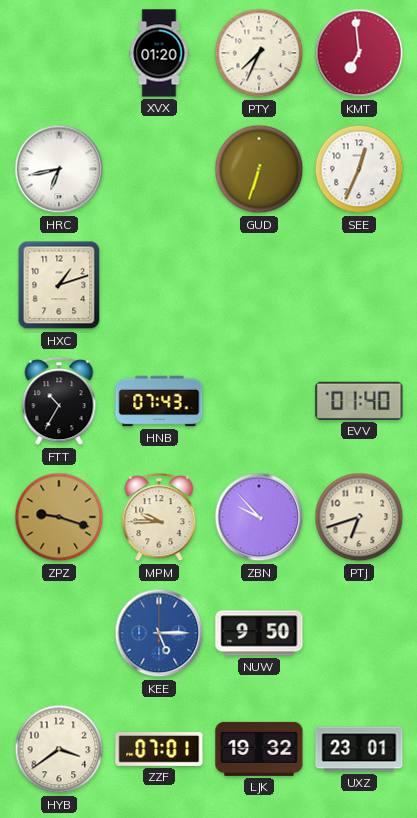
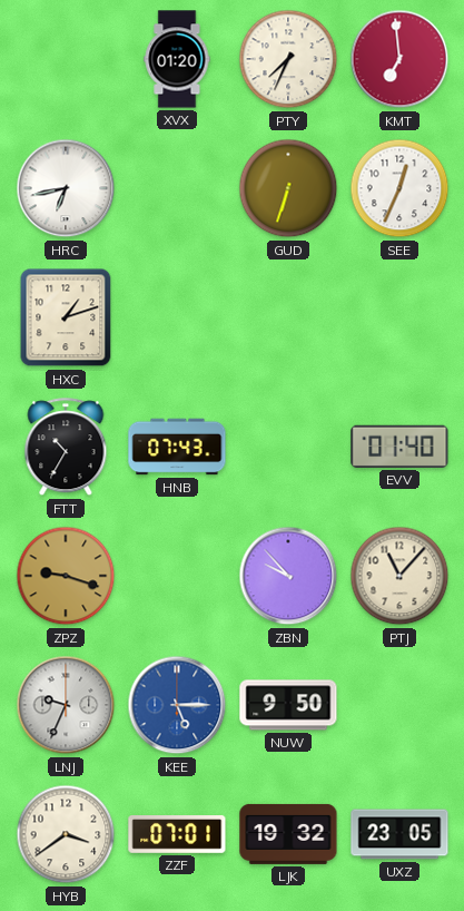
MPM: 9:45 -> none
PTJ: 6:42 -> 11:07
LNJ: none -> 9:34
UXZ: 23:01 -> 23:05
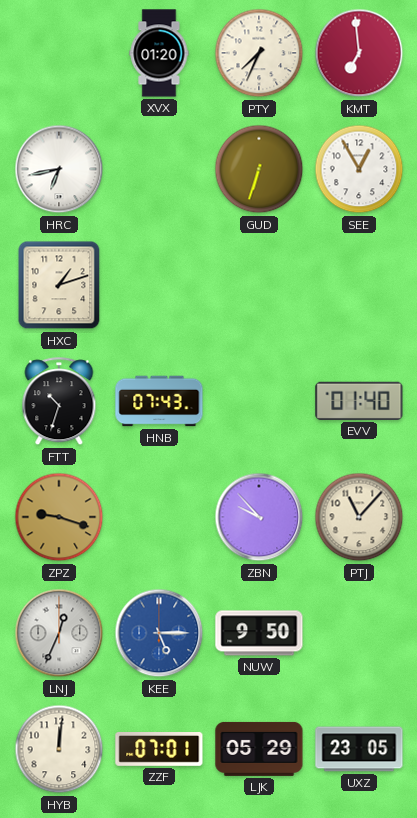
SEE: 12:34 -> 12:55
FTT: 10:35 -> 10:33
LNJ: 9:34 -> 12:34
HYB: 3:39 -> 12:01
LJK: 19:32 -> 05:29
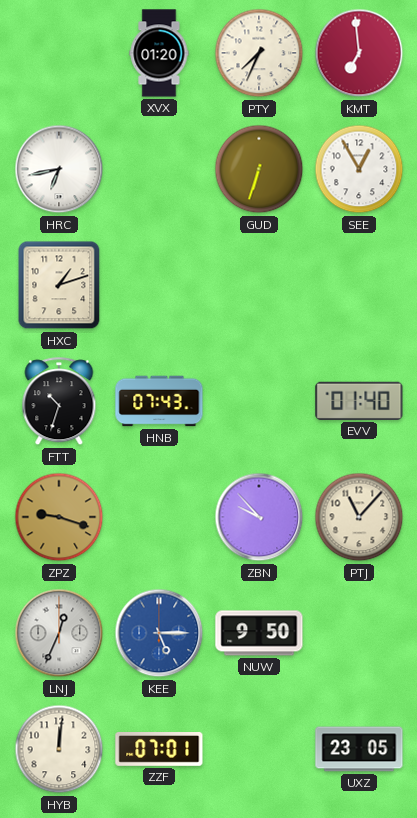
LJK: 05:29 -> none
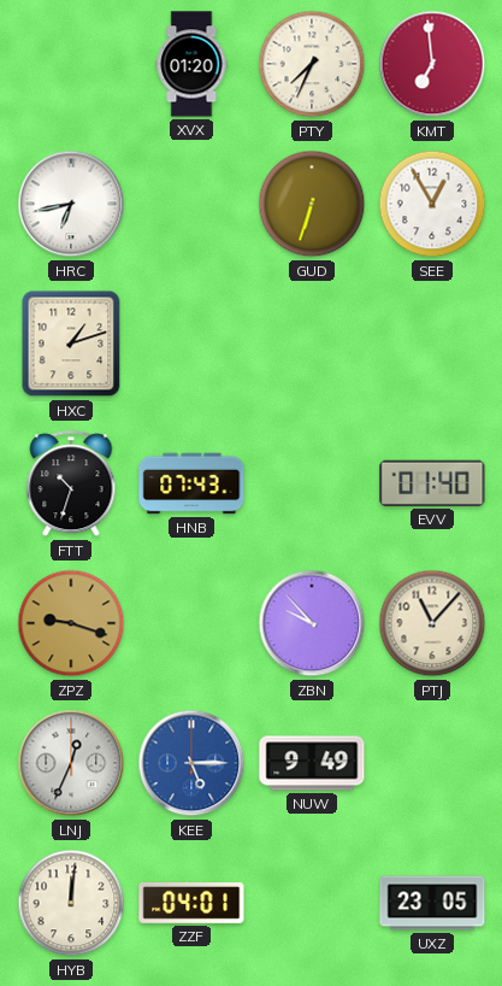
NUW: 9:50 -> 9:49
ZZF: 07:01 -> 04:01
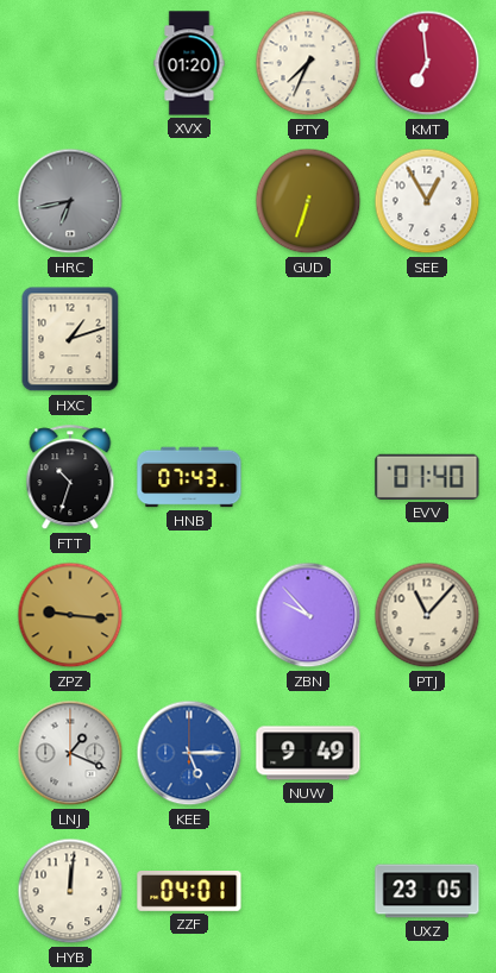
HRC dial: white -> grey
ZPZ: 9:18 -> 9:16
LNJ: 12:34 -> 1:19
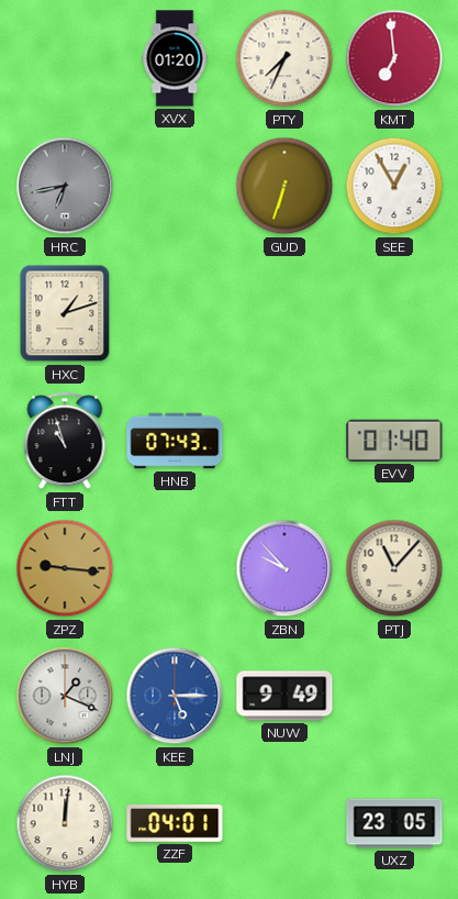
FTT: 10:33 -> 10:57
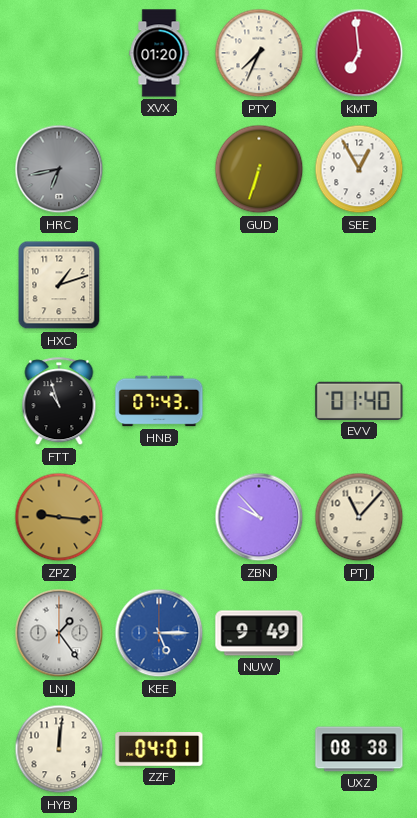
LNJ: 1:19 -> 1:24
UXZ: 23:05 -> 08:38
